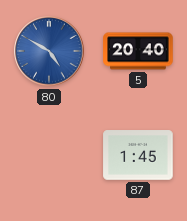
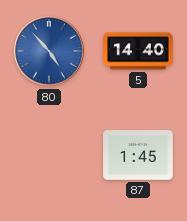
80: 4:50 -> 4:53
5: 20:40 -> 14:40
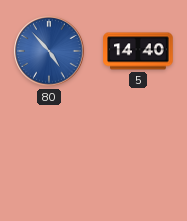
87: 1:45 -> none
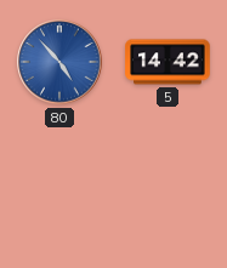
5: 14:40 -> 14:42
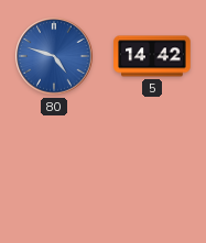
80: 4:53 -> 4:48
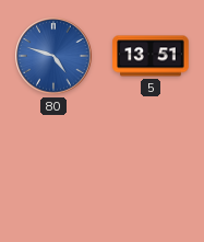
5: 14:42 -> 13:51
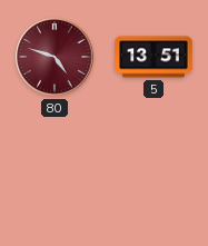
80 dial: blue -> burgundy
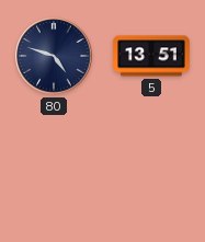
80 dial: burgundy -> navy
